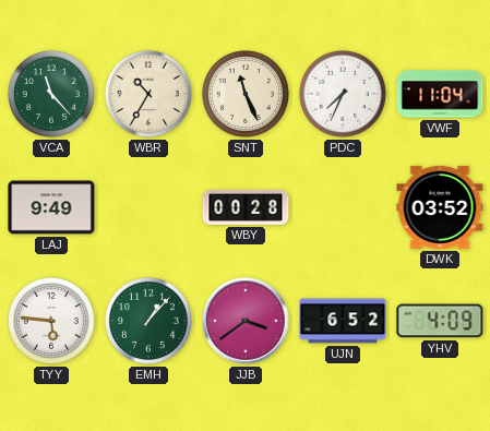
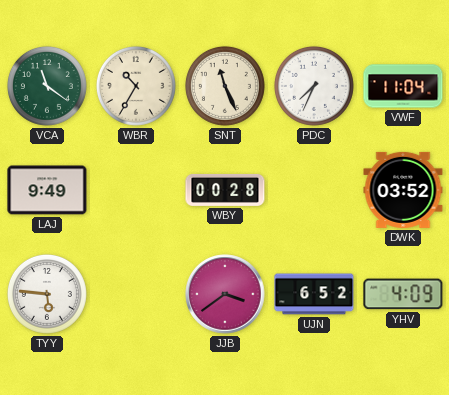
VCA: 11:23 -> 11:21
EMH: 1:07 -> none
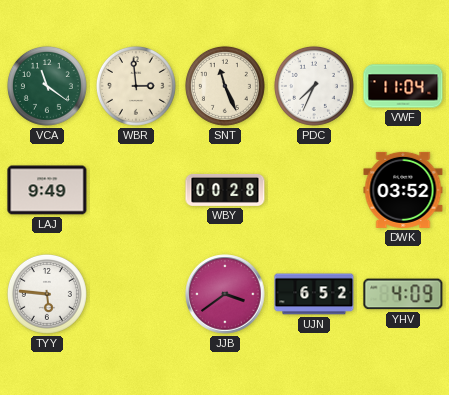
WBR: 10:35 -> 2:59
